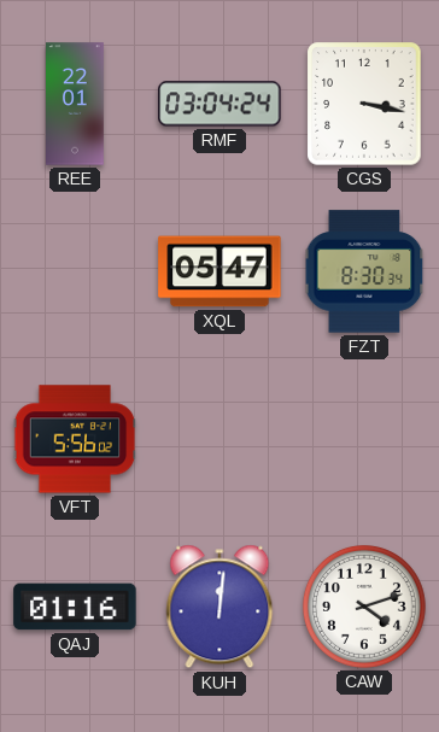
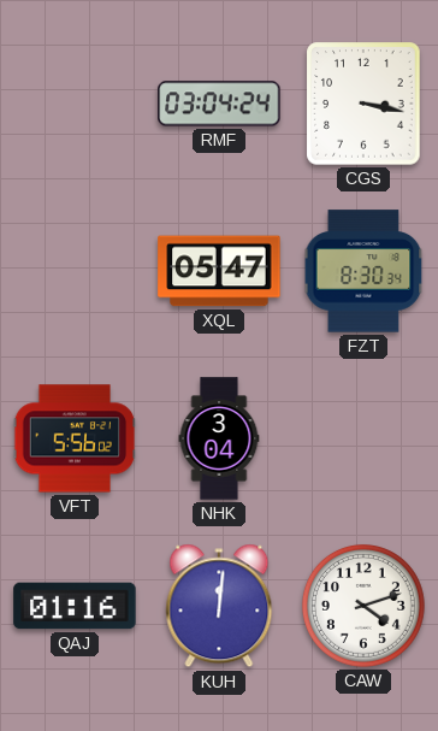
REE: 22:01 -> none
NHK: none -> 3:04
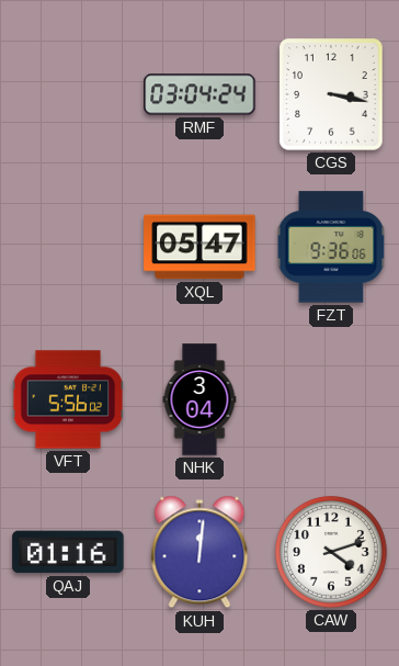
FZT: 8:30 -> 9:36
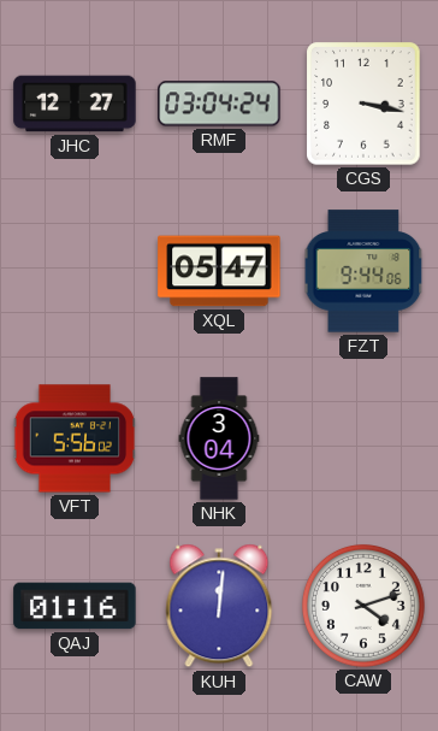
JHC: none -> 12:27
FZT: 9:36 -> 9:44
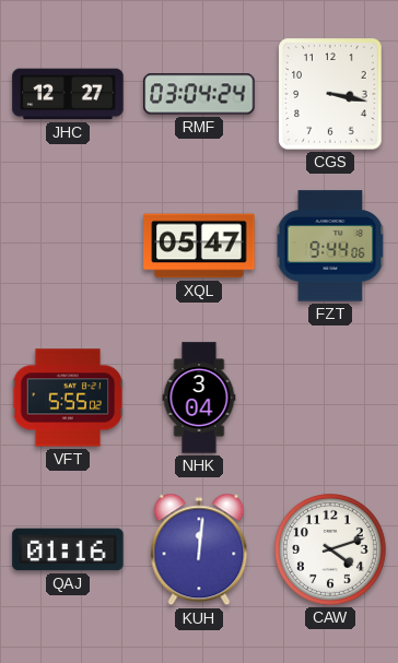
VFT: 5:56 -> 5:55
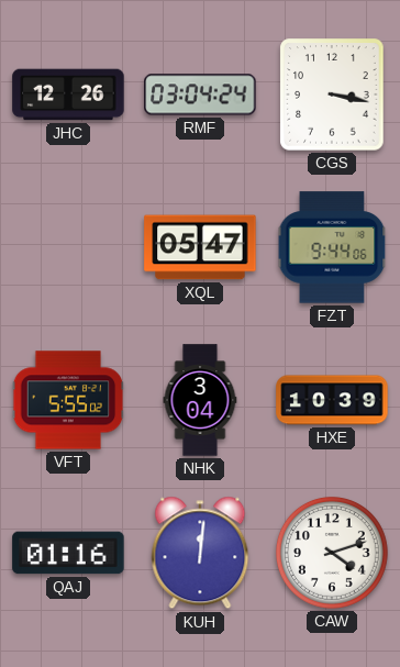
JHC: 12:27 -> 12:26
HXE: none -> 10:39
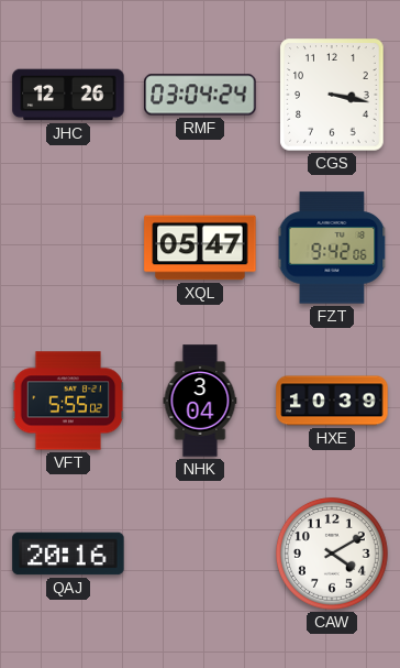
FZT: 9:44 -> 9:42
QAJ: 01:16 -> 20:16
KUH: 12:01 -> none
CAW: 4:12 -> 4:10
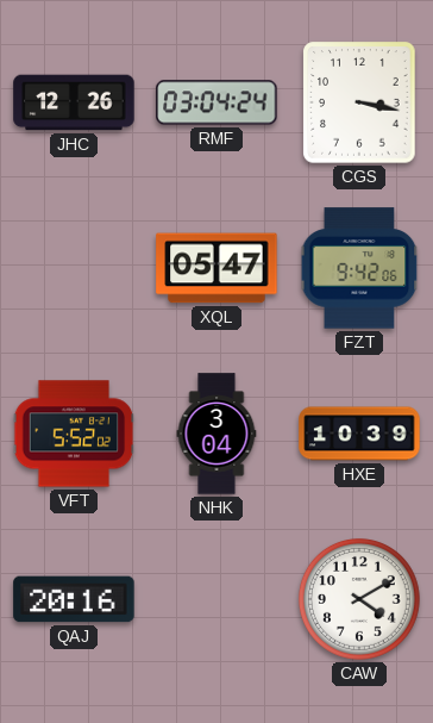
VFT: 5:55 -> 5:52
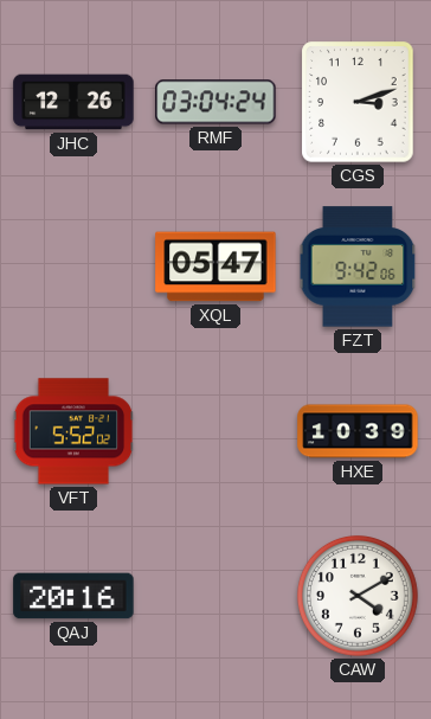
CGS: 3:17 -> 3:12
NHK: 3:04 -> none
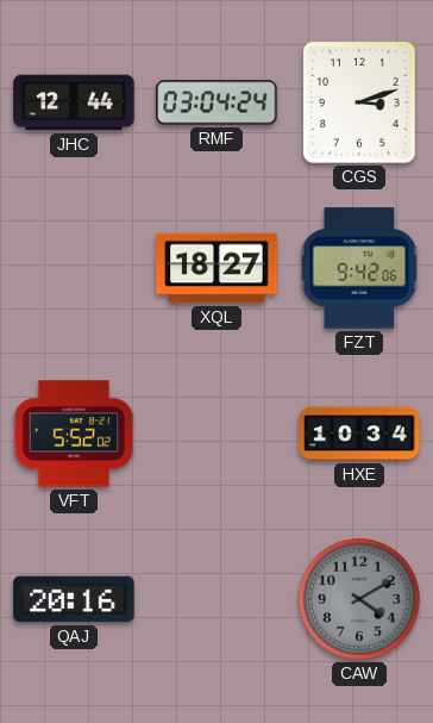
JHC: 12:26 -> 12:44
XQL: 05:47 -> 18:27
HXE: 10:39 -> 10:34
CAW dial: white -> grey
